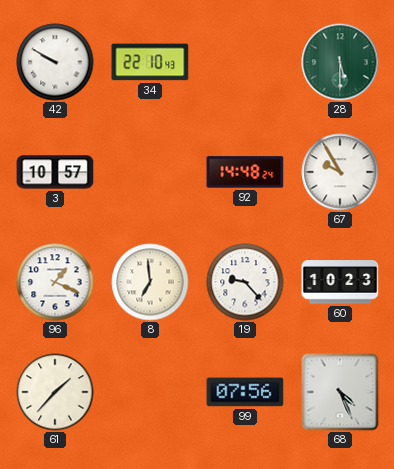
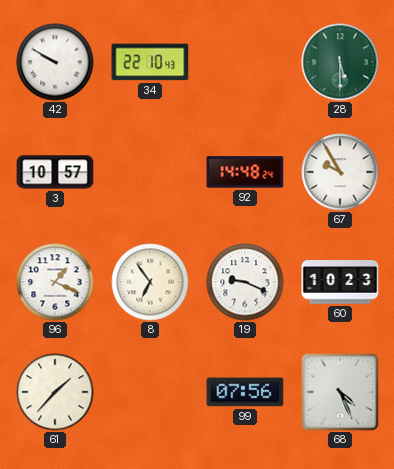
8: 6:59 -> 6:54
19: 9:23 -> 9:19
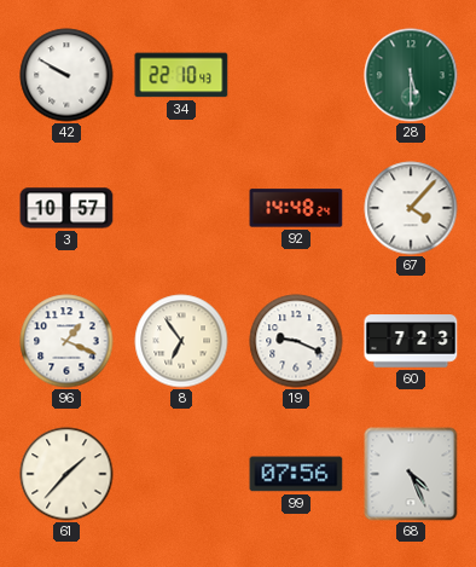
67: 9:55 -> 4:07
60: 10:23 -> 7:23
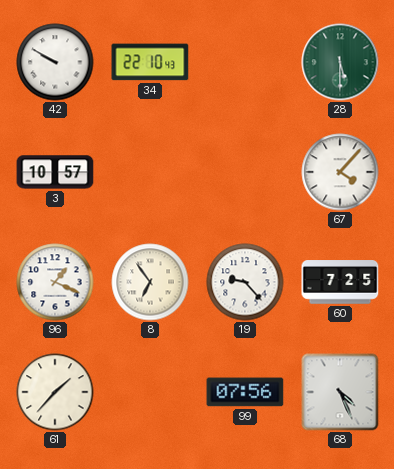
92: 14:48 -> none
19: 9:19 -> 9:23
60: 7:23 -> 7:25
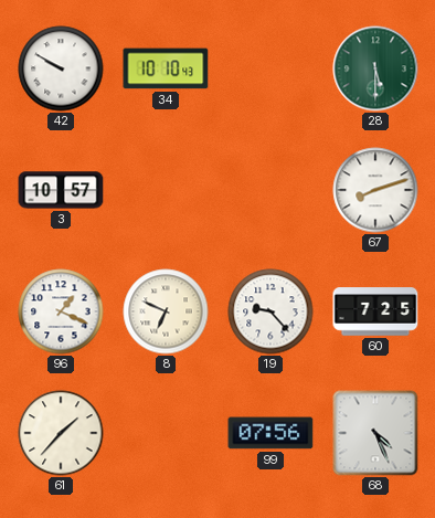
34: 22:10 -> 10:10
67: 4:07 -> 8:12
8: 6:54 -> 6:49
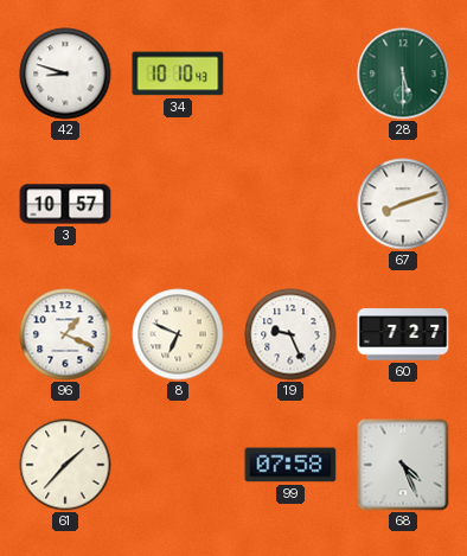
42: 9:50 -> 8:48
19: 9:23 -> 9:26
60: 7:25 -> 7:27
99: 07:56 -> 07:58
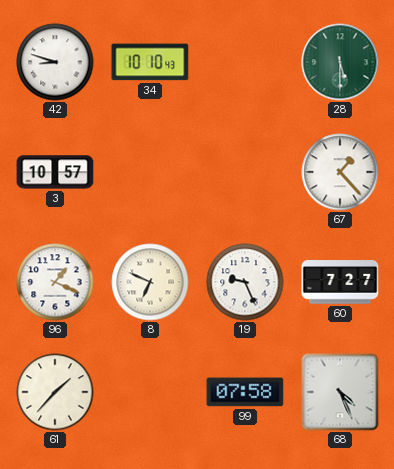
67: 8:12 -> 1:23
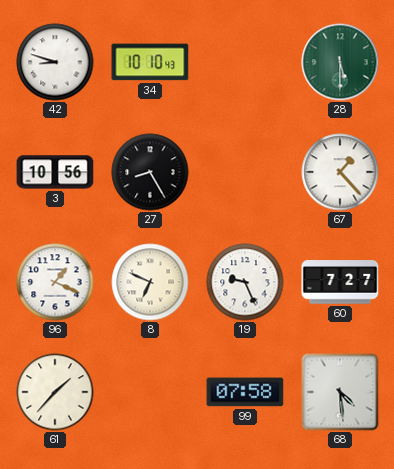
3: 10:57 -> 10:56
27: none -> 8:25
68: 4:26 -> 4:29
